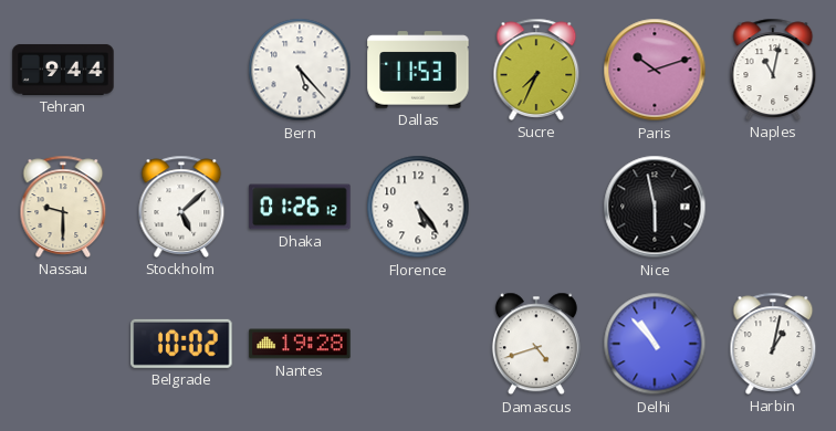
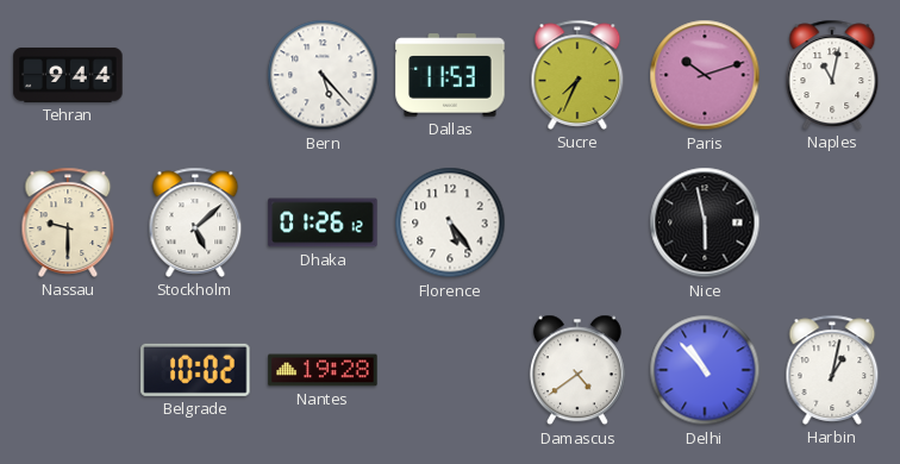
Damascus: 4:42 -> 4:39
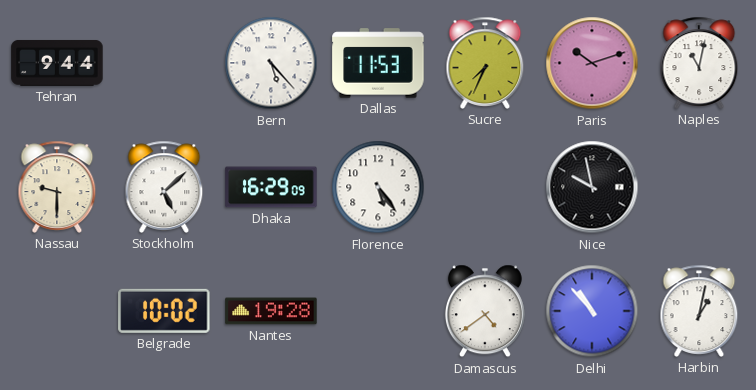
Dhaka: 01:26 -> 16:29
Nice: 5:58 -> 9:58
